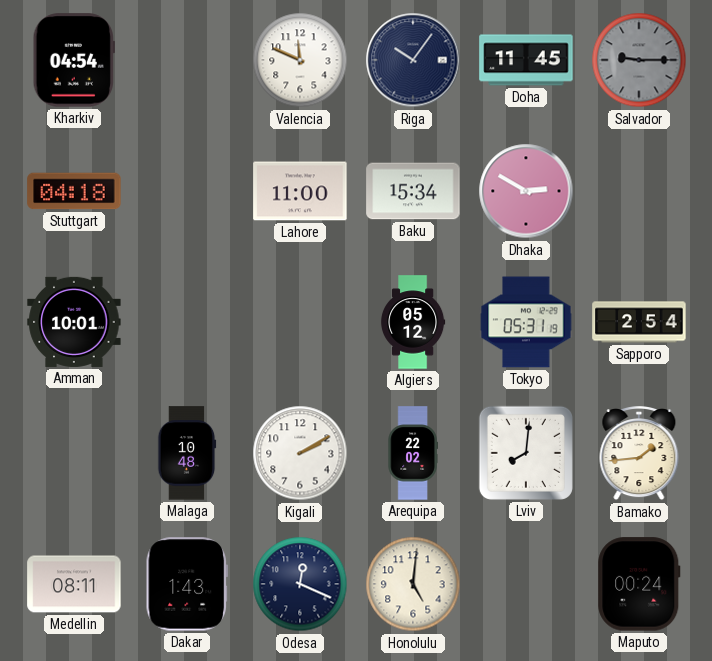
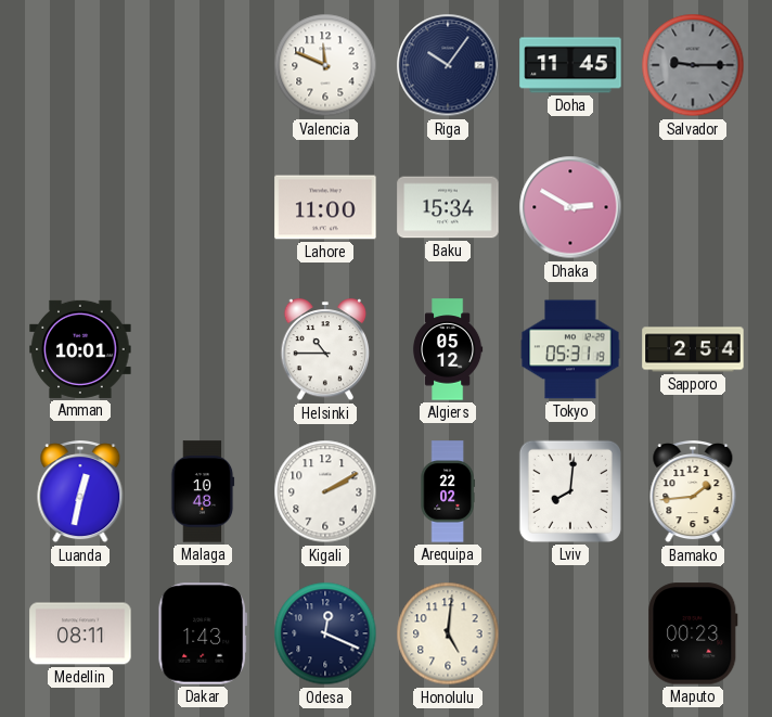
Kharkiv: 04:54 -> none
Stuttgart: 04:18 -> none
Helsinki: none -> 10:45
Luanda: none -> 12:32
Maputo: 00:24 -> 00:23
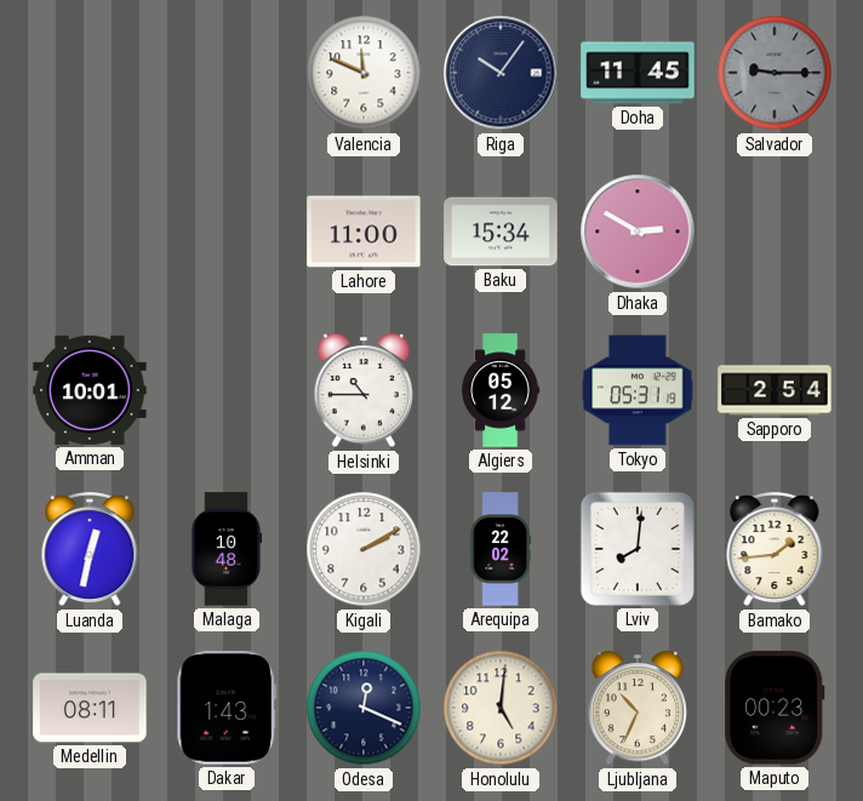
Ljubljana: none -> 10:34
